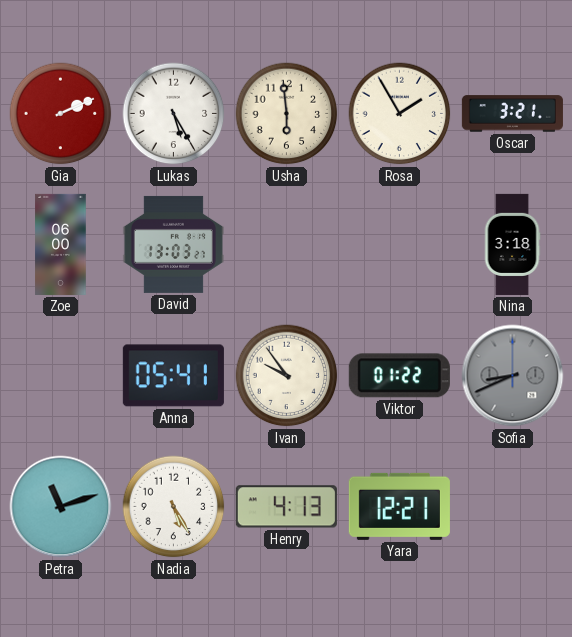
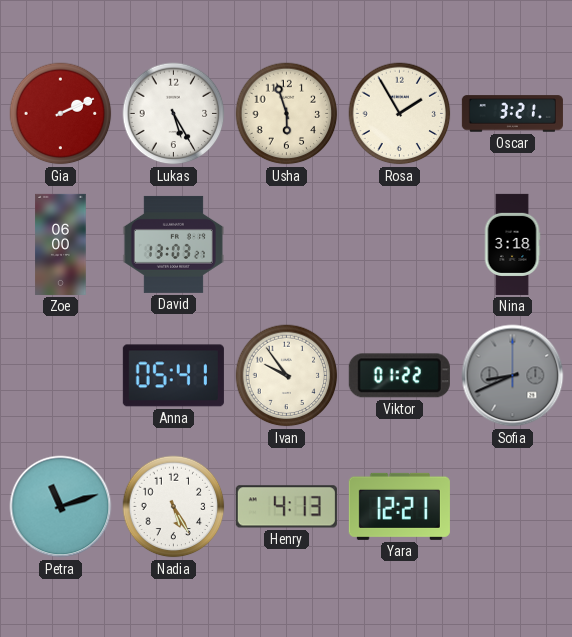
Usha: 5:59 -> 5:57
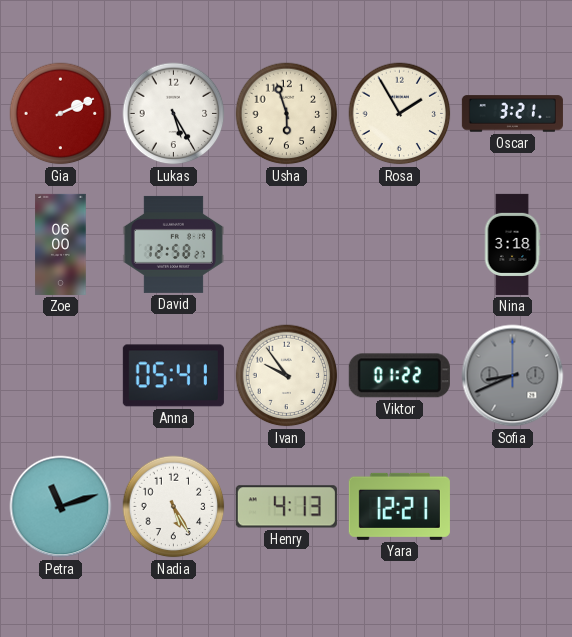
David: 13:03 -> 12:58
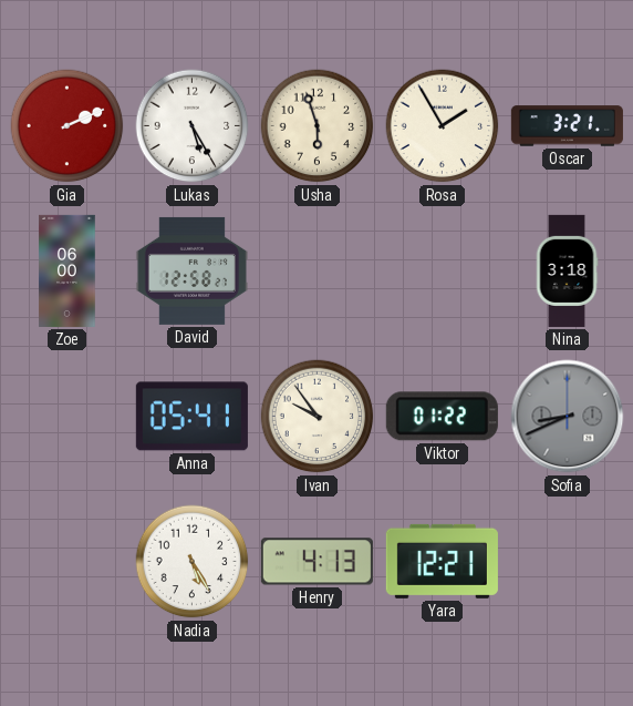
Petra: 11:12 -> none
